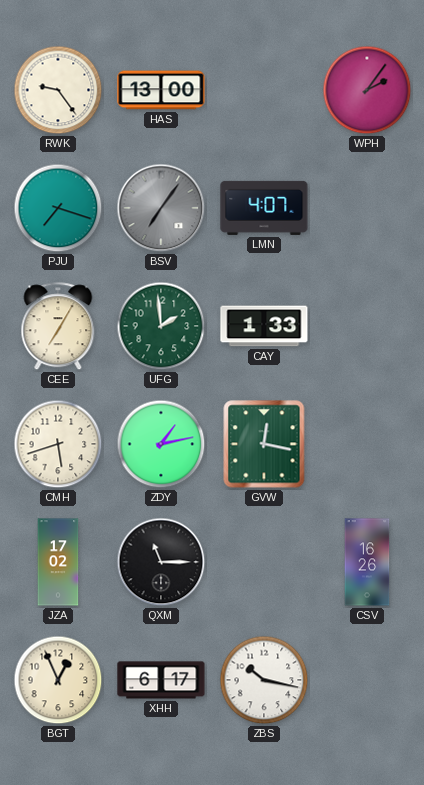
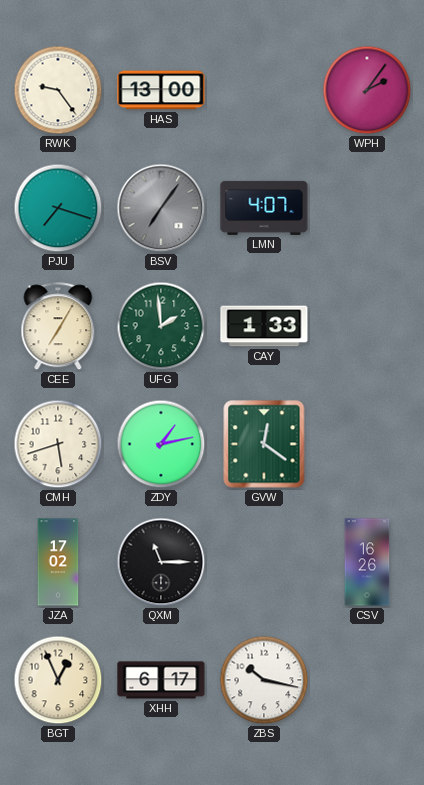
GVW: 12:17 -> 12:21
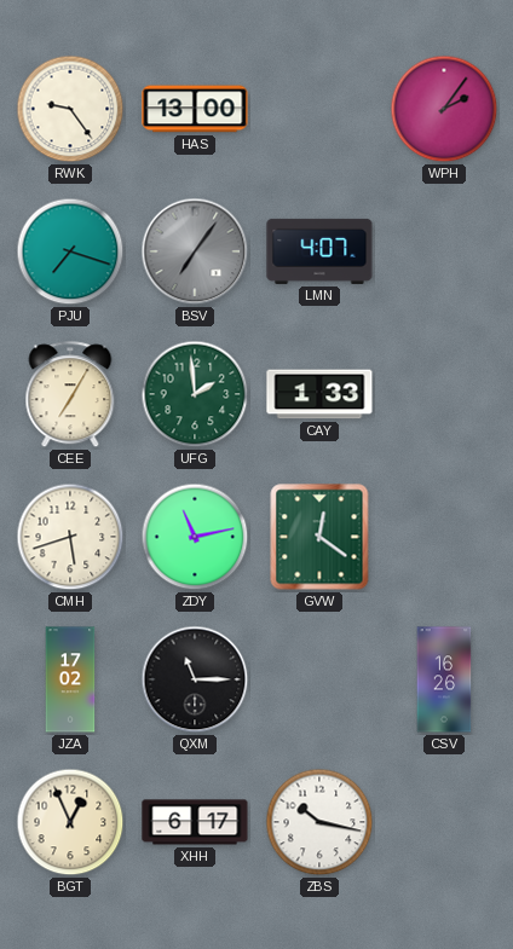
ZDY: 1:13 -> 11:13
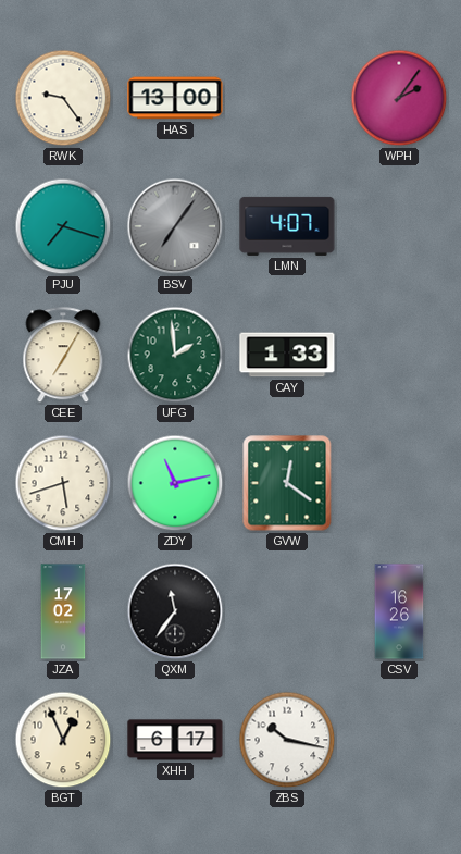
QXM: 11:15 -> 11:36
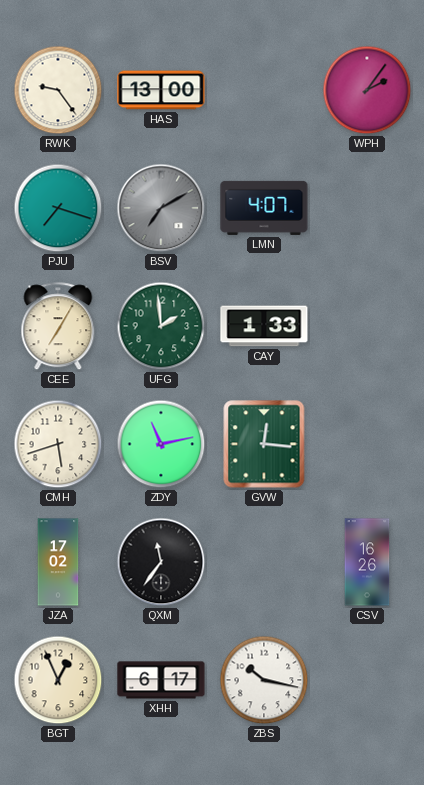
BSV: 7:06 -> 7:10
GVW: 12:21 -> 12:16
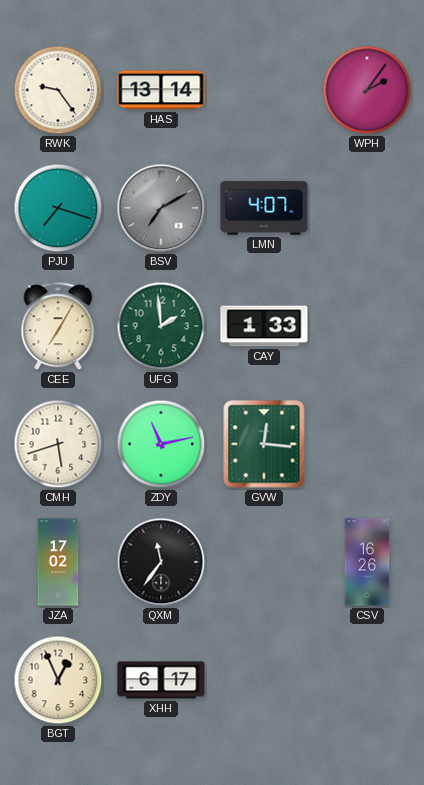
HAS: 13:00 -> 13:14
ZBS: 10:17 -> none
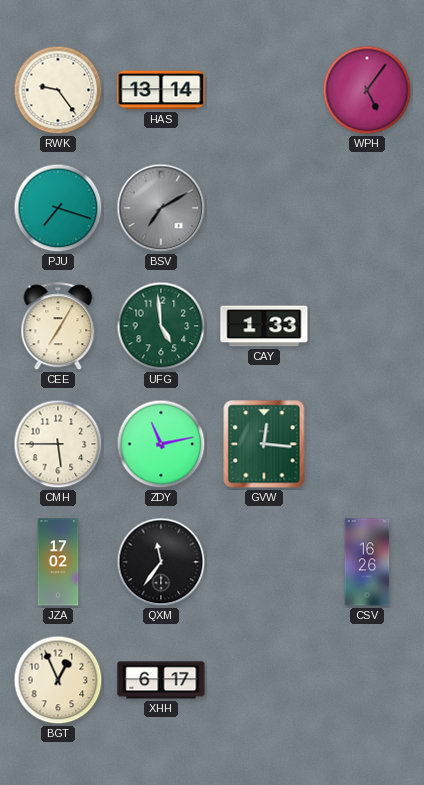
WPH: 2:06 -> 5:06
LMN: 4:07 -> none
UFG: 1:59 -> 4:59
CMH: 5:42 -> 5:45
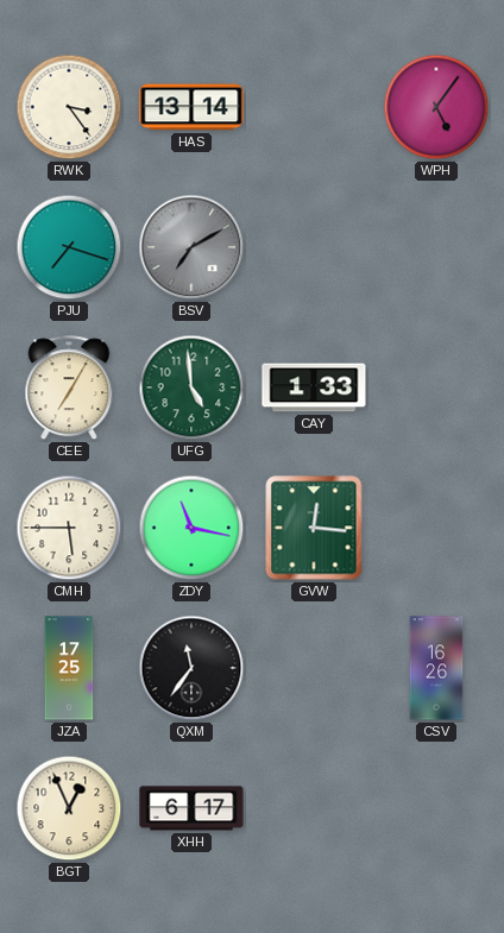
RWK: 9:24 -> 3:24
ZDY: 11:13 -> 11:17
JZA: 17:02 -> 17:25
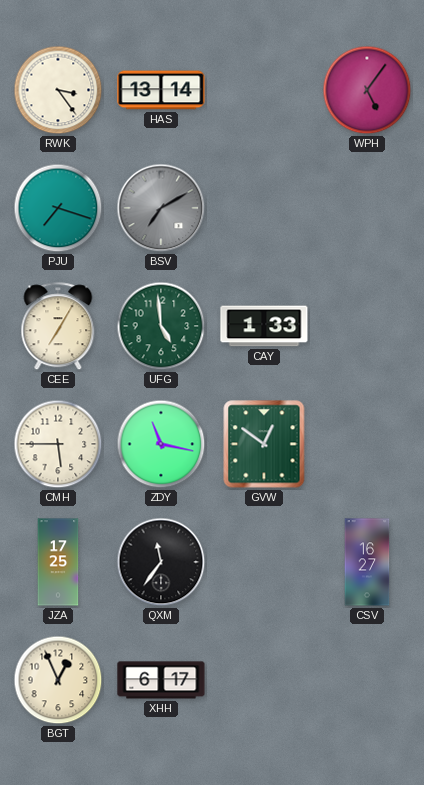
GVW: 12:16 -> 12:51
CSV: 16:26 -> 16:27
